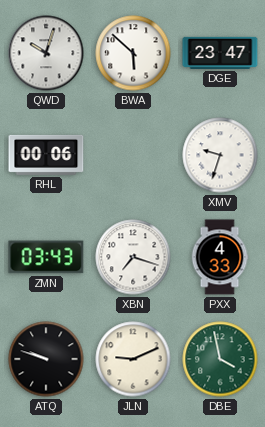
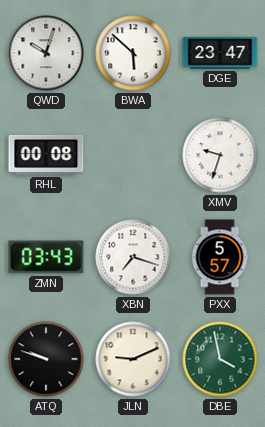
RHL: 00:06 -> 00:08
PXX: 4:33 -> 5:57
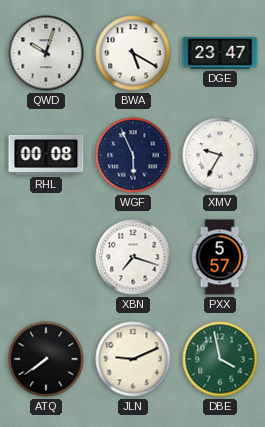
BWA: 5:52 -> 5:20
WGF: none -> 5:56
XMV: 9:33 -> 9:35
ZMN: 03:43 -> none
ATQ: 9:48 -> 7:39
